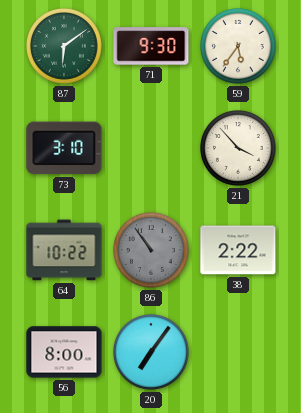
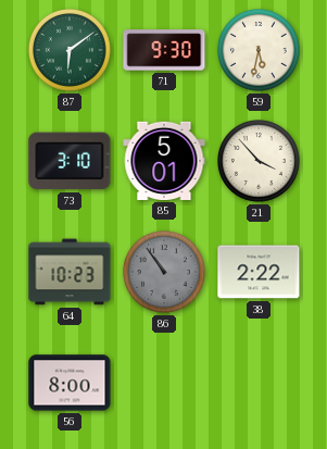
59: 5:36 -> 5:32
85: none -> 5:01
64: 10:22 -> 10:23
20: 7:06 -> none
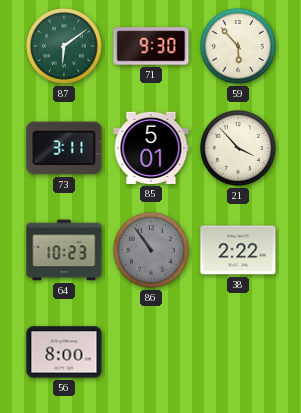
59: 5:32 -> 5:53
73: 3:10 -> 3:11
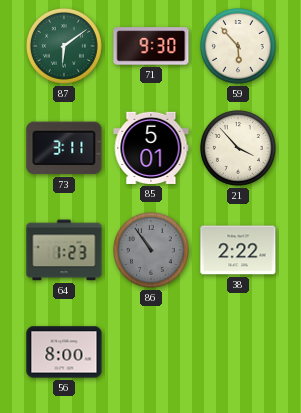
64: 10:23 -> 1:23
